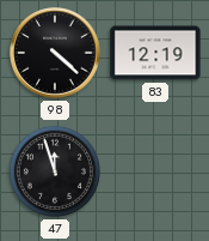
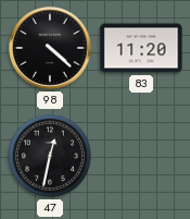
83: 12:19 -> 11:20
47: 11:57 -> 12:32
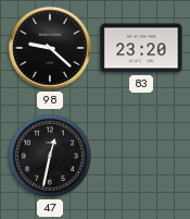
98: 4:22 -> 9:22
83: 11:20 -> 23:20
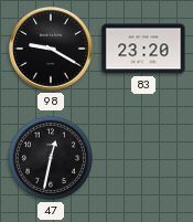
98: 9:22 -> 9:20
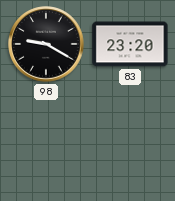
47: 12:32 -> none
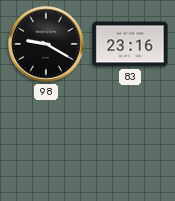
83: 23:20 -> 23:16
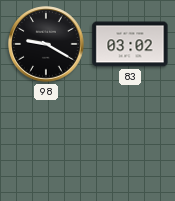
83: 23:16 -> 03:02
